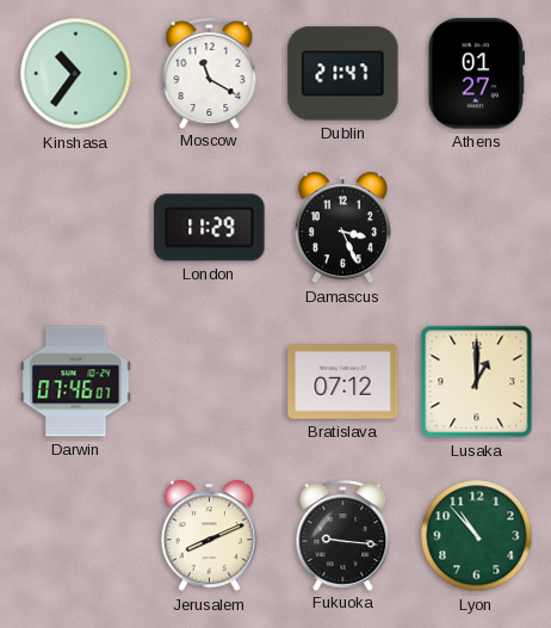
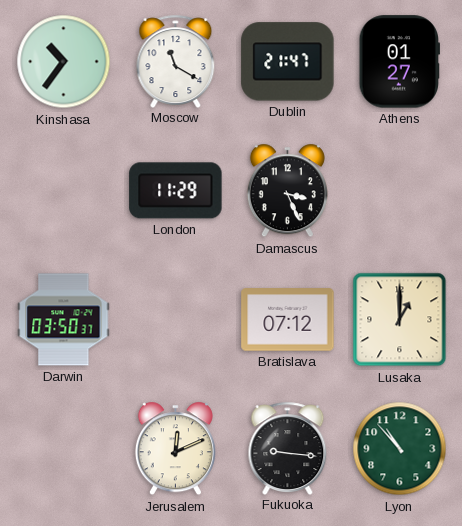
Darwin: 07:46 -> 03:50
Jerusalem: 8:11 -> 12:11
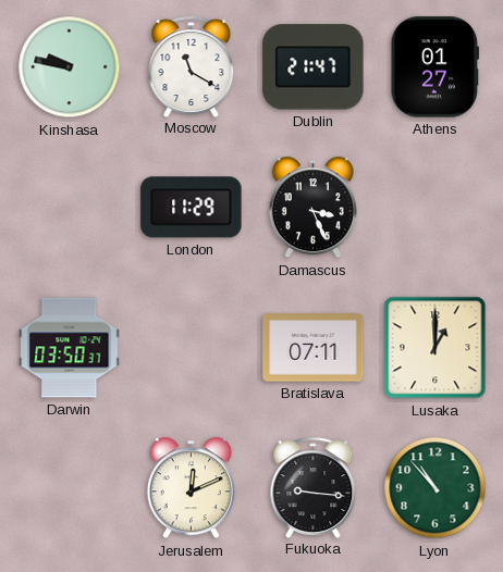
Kinshasa: 10:36 -> 9:47
Bratislava: 07:12 -> 07:11
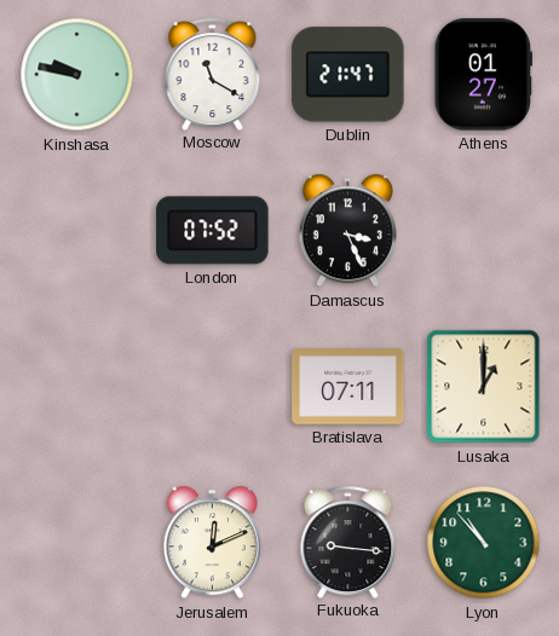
London: 11:29 -> 07:52
Darwin: 03:50 -> none
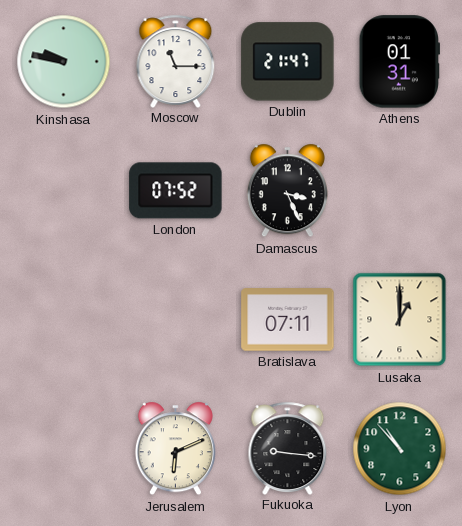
Moscow: 11:20 -> 11:15
Athens: 01:27 -> 01:31
Jerusalem: 12:11 -> 6:11
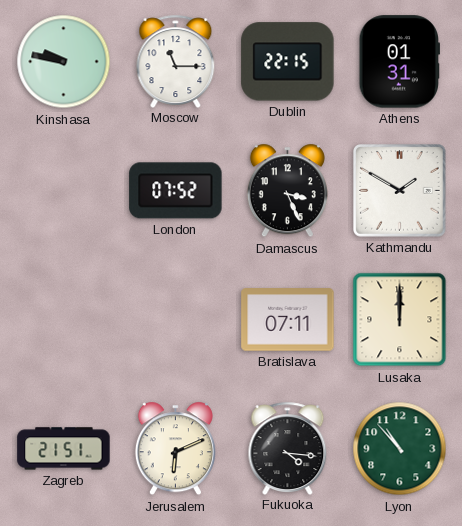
Dublin: 21:47 -> 22:15
Kathmandu: none -> 1:50
Lusaka: 1:00 -> 12:00
Zagreb: none -> 21:51
Fukuoka: 9:16 -> 4:16
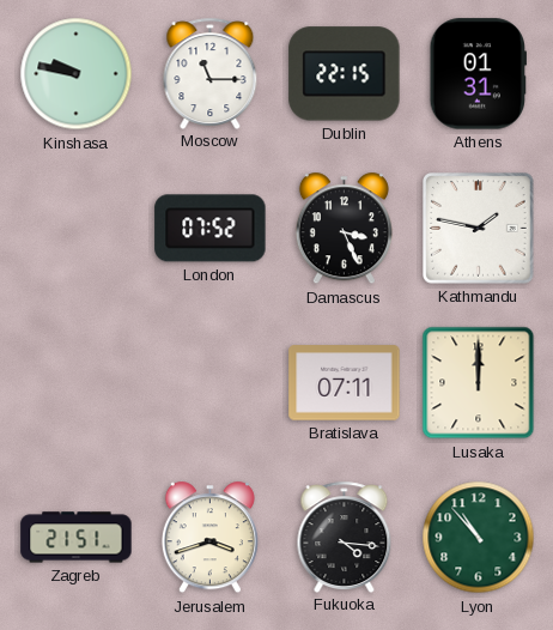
Kathmandu: 1:50 -> 1:47
Jerusalem: 6:11 -> 3:42
